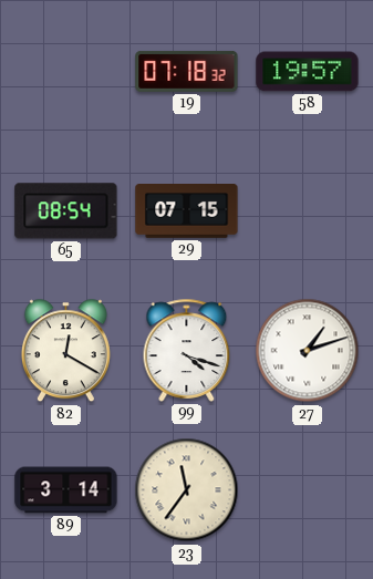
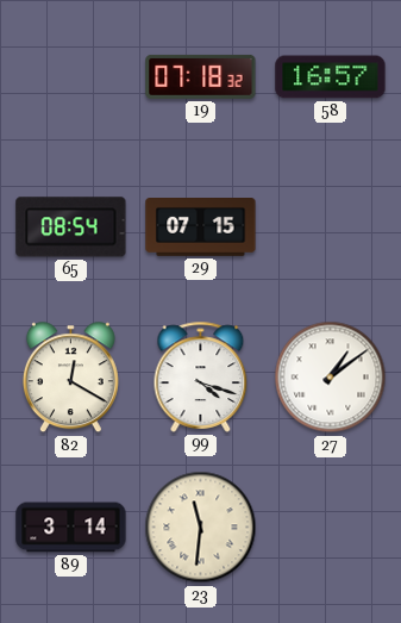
58: 19:57 -> 16:57
27: 1:12 -> 1:09
23: 11:36 -> 11:31
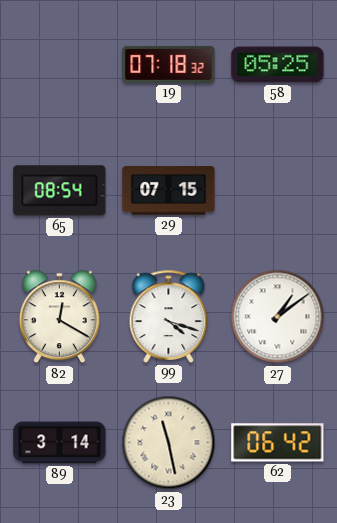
58: 16:57 -> 05:25
23: 11:31 -> 11:28
62: none -> 06:42
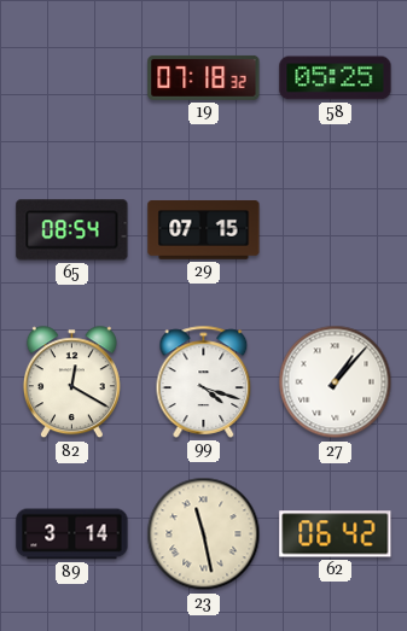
27: 1:09 -> 1:07
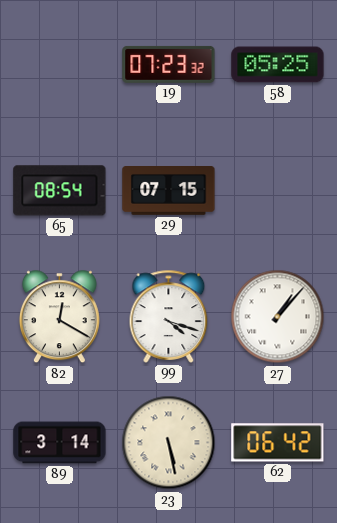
19: 07:18 -> 07:23
23: 11:28 -> 5:28
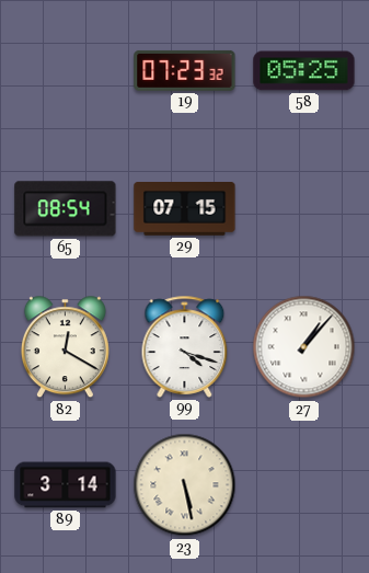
62: 06:42 -> none
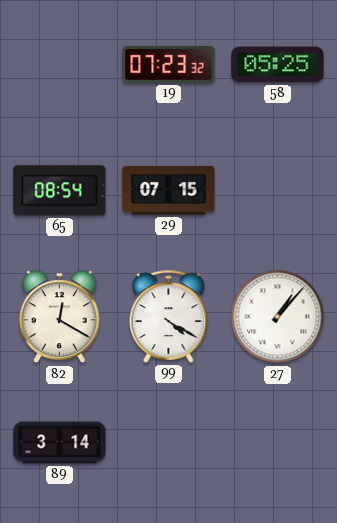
99: 4:18 -> 4:20
23: 5:28 -> none
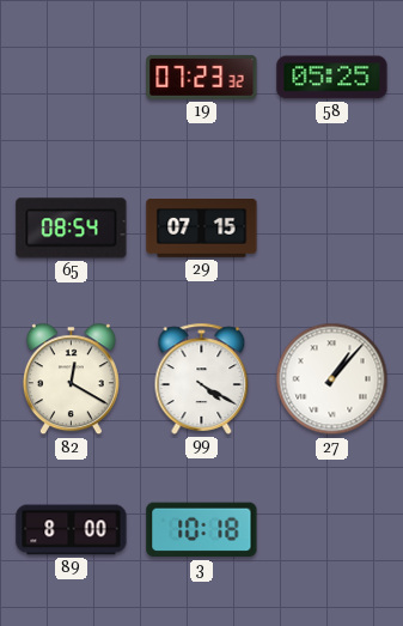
89: 3:14 -> 8:00
3: none -> 10:18
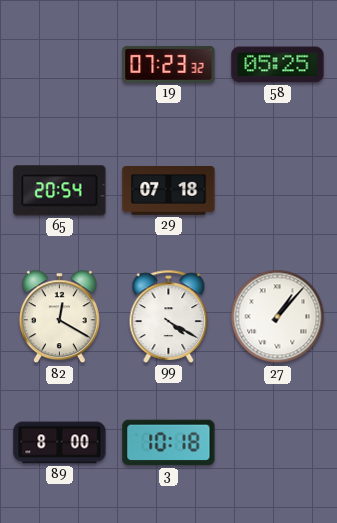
65: 08:54 -> 20:54
29: 07:15 -> 07:18
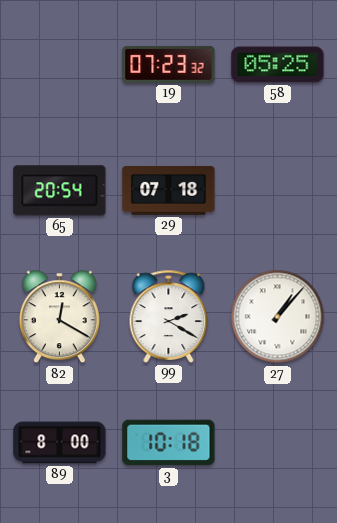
99: 4:20 -> 2:20
